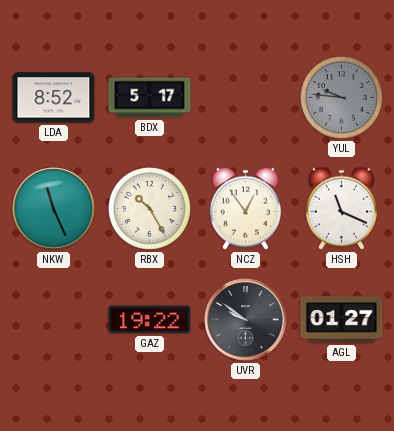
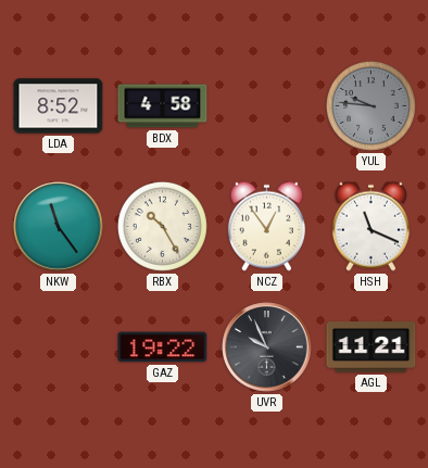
BDX: 5:17 -> 4:58
NKW: 11:26 -> 11:24
UVR: 9:51 -> 9:56
AGL: 01:27 -> 11:21
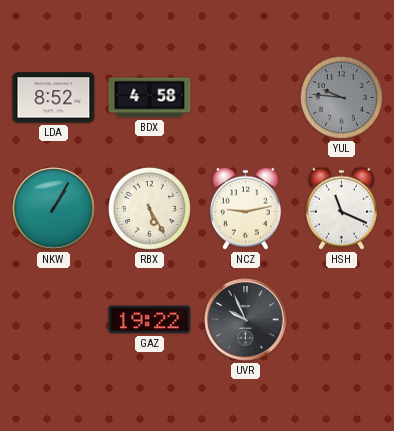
NKW: 11:24 -> 1:05
RBX: 10:25 -> 5:25
NCZ: 12:54 -> 9:13
AGL: 11:21 -> none
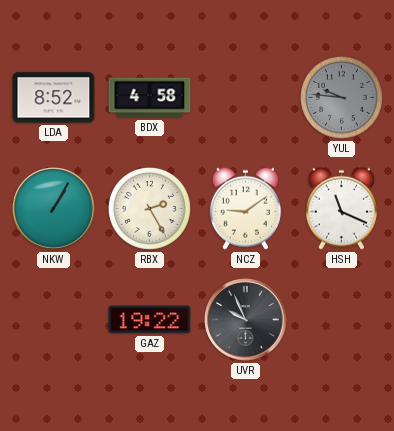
RBX: 5:25 -> 2:25
NCZ: 9:13 -> 9:09
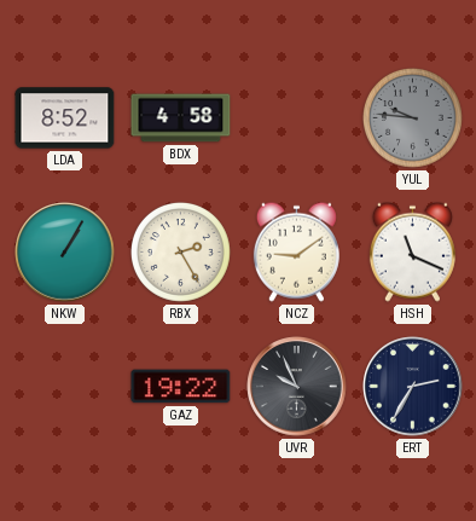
ERT: none -> 2:35
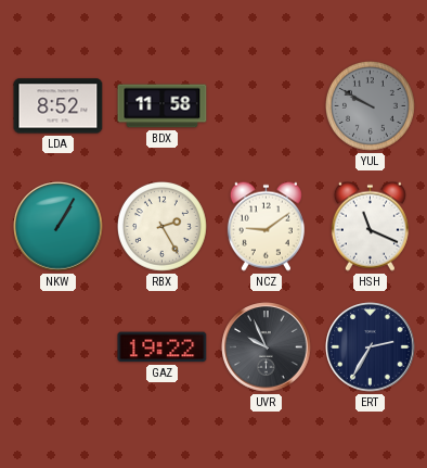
BDX: 4:58 -> 11:58
YUL: 9:46 -> 9:50
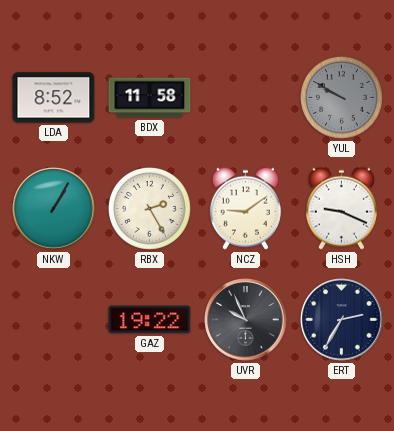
HSH: 11:19 -> 9:19
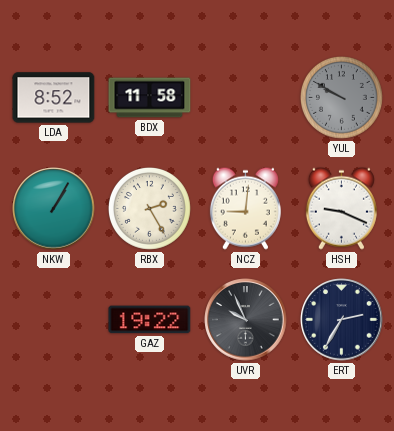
NCZ: 9:09 -> 9:01
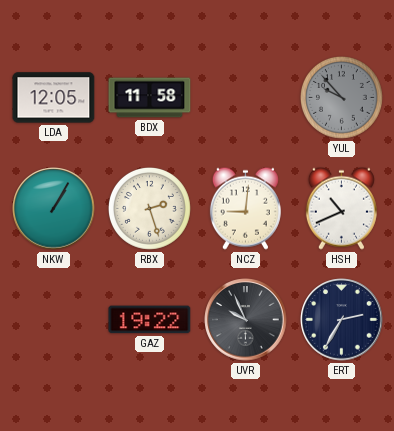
LDA: 8:52 -> 12:05
YUL: 9:50 -> 9:53
RBX: 2:25 -> 2:27
HSH: 9:19 -> 10:41
